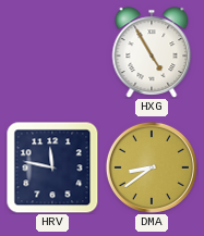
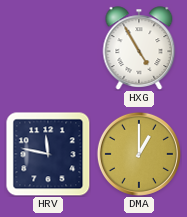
DMA: 8:39 -> 1:00
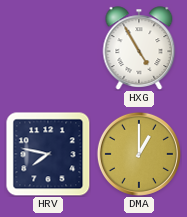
HRV: 11:47 -> 7:47
